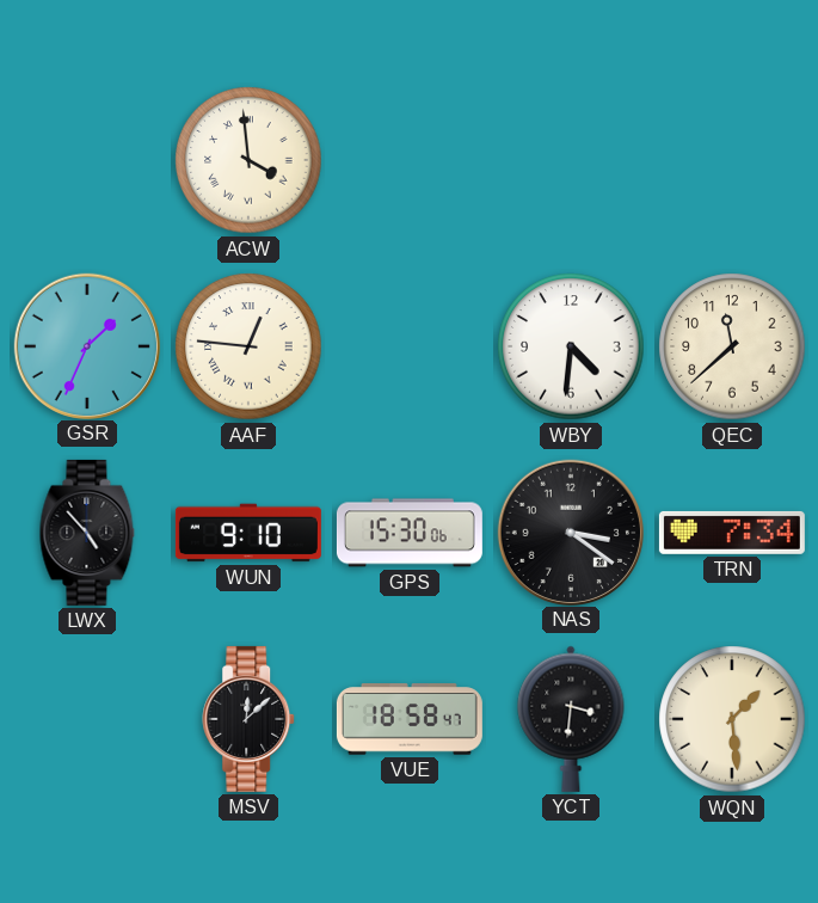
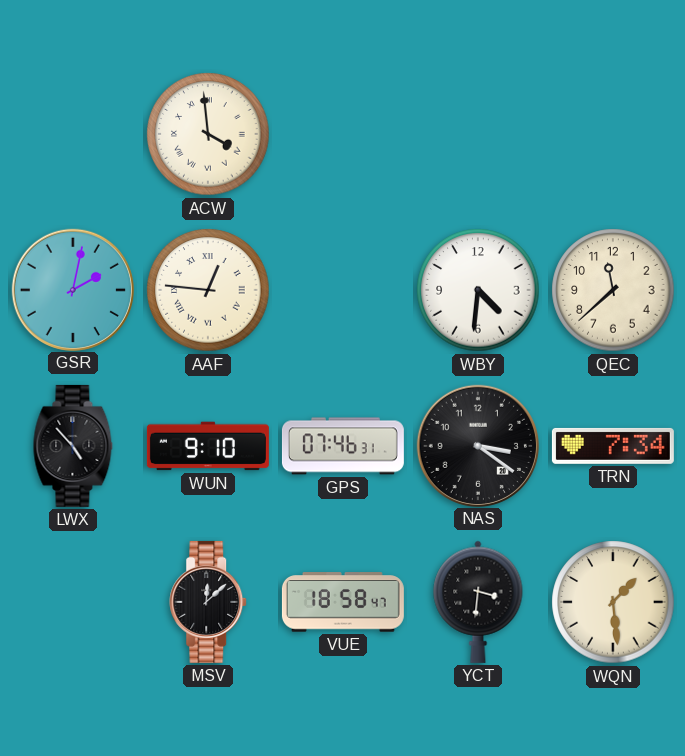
GSR: 1:34 -> 2:02
GPS: 15:30 -> 07:46
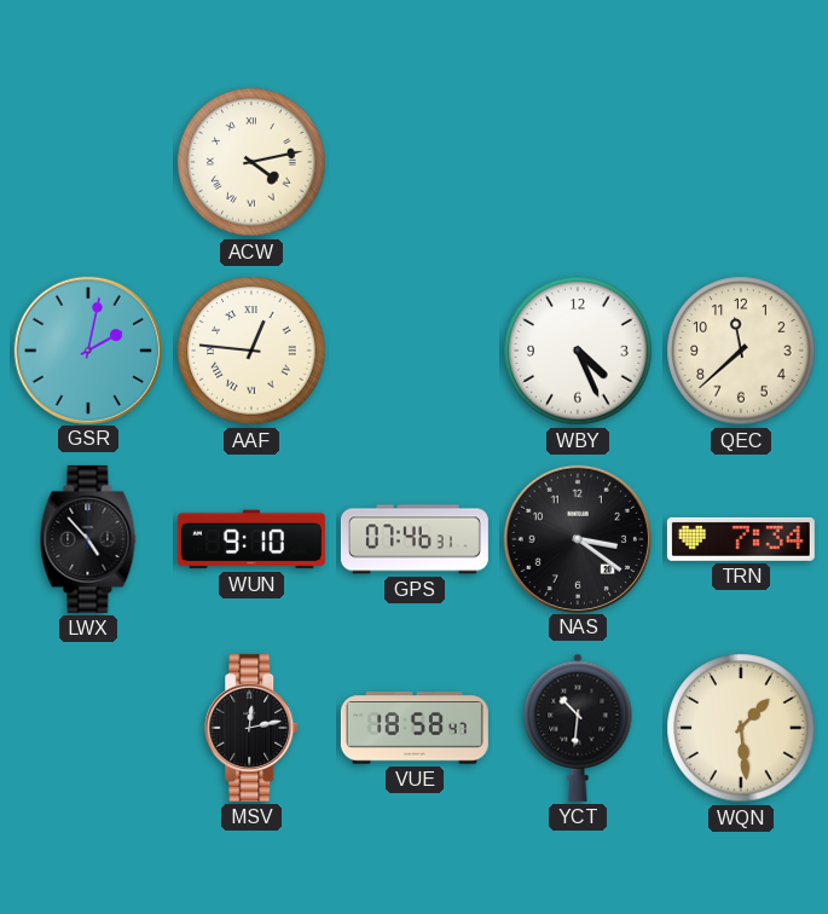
ACW: 3:59 -> 4:13
WBY: 4:31 -> 4:26
MSV: 12:08 -> 12:13
YCT: 3:31 -> 10:31
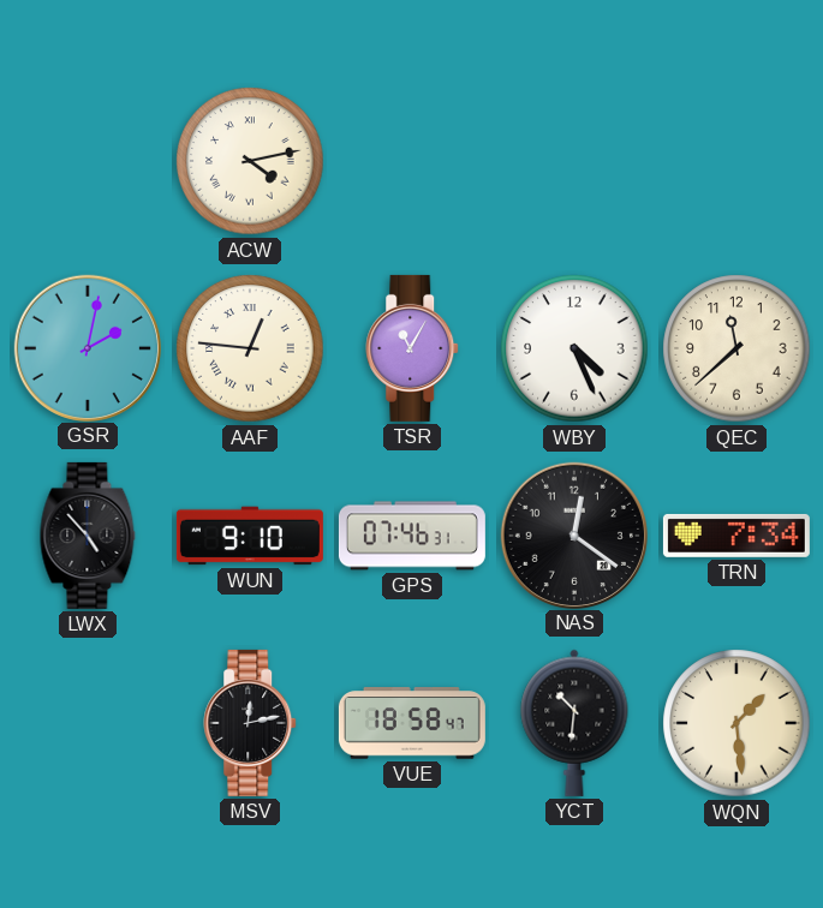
TSR: none -> 11:05
NAS: 3:21 -> 12:21
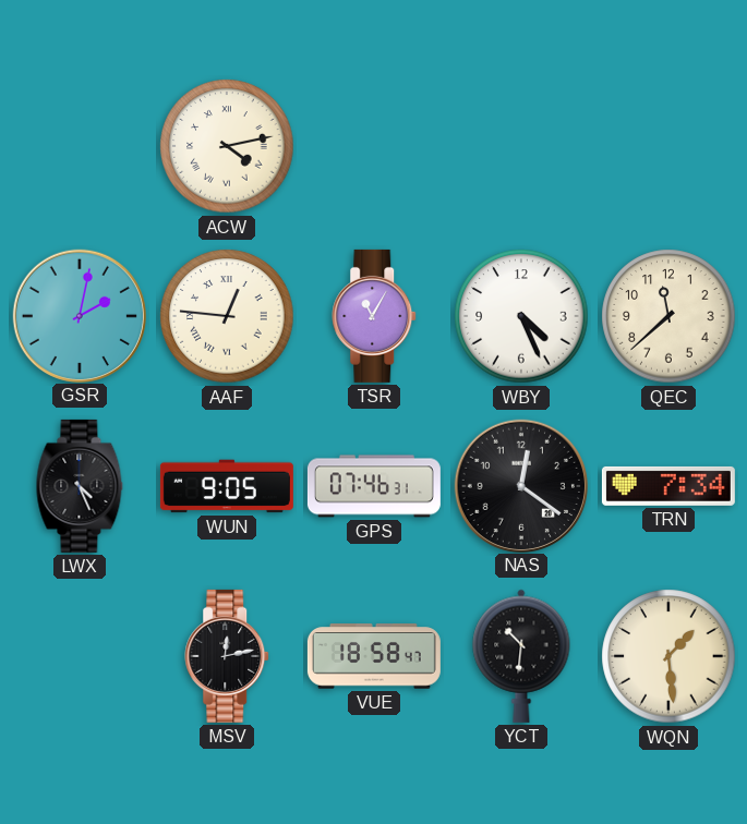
LWX: 4:53 -> 4:26
WUN: 9:10 -> 9:05
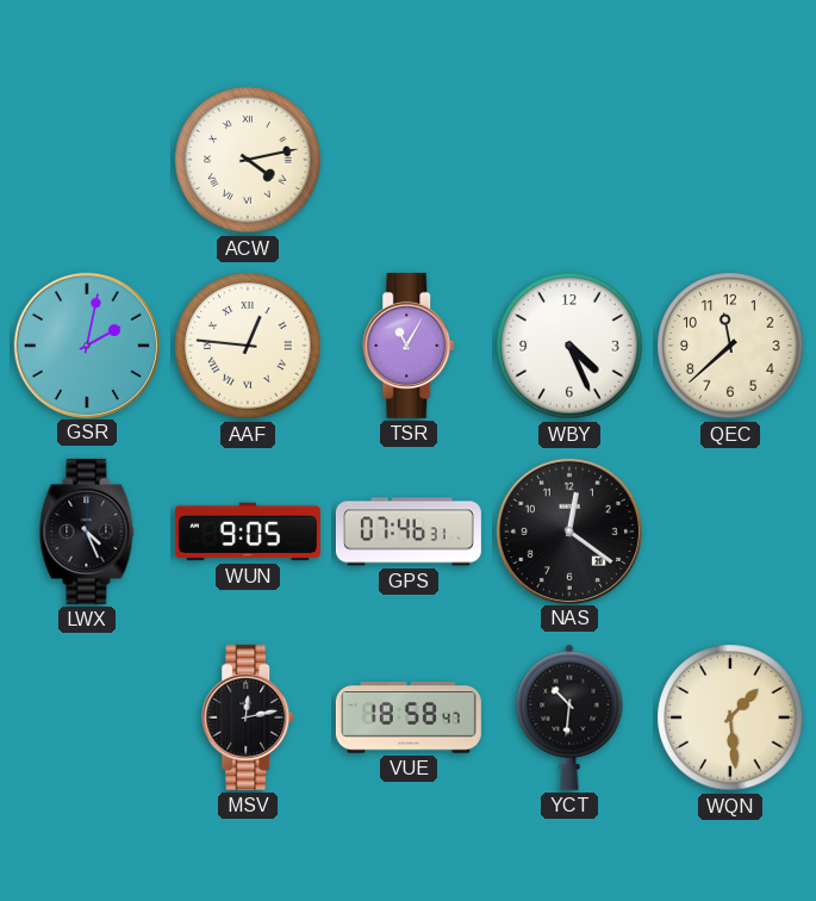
TRN: 7:34 -> none
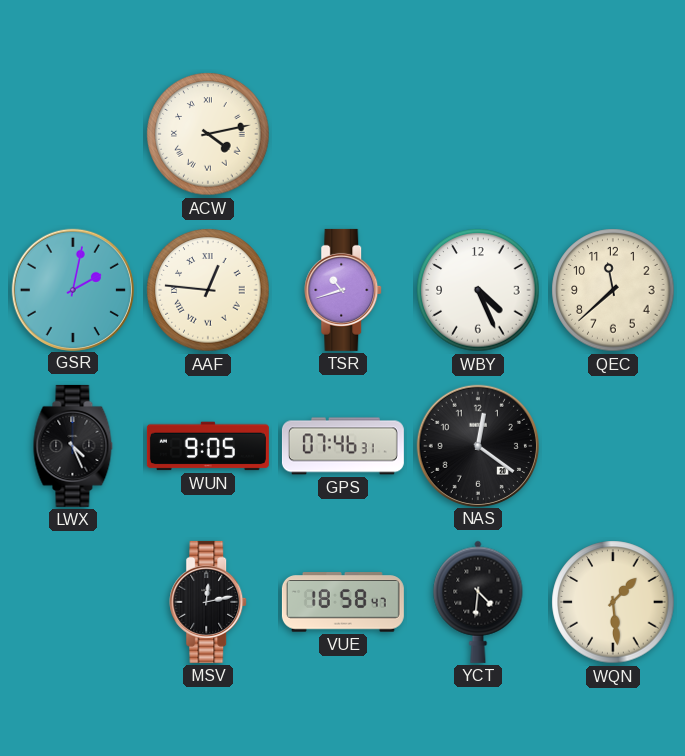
TSR: 11:05 -> 10:42
YCT: 10:31 -> 4:31
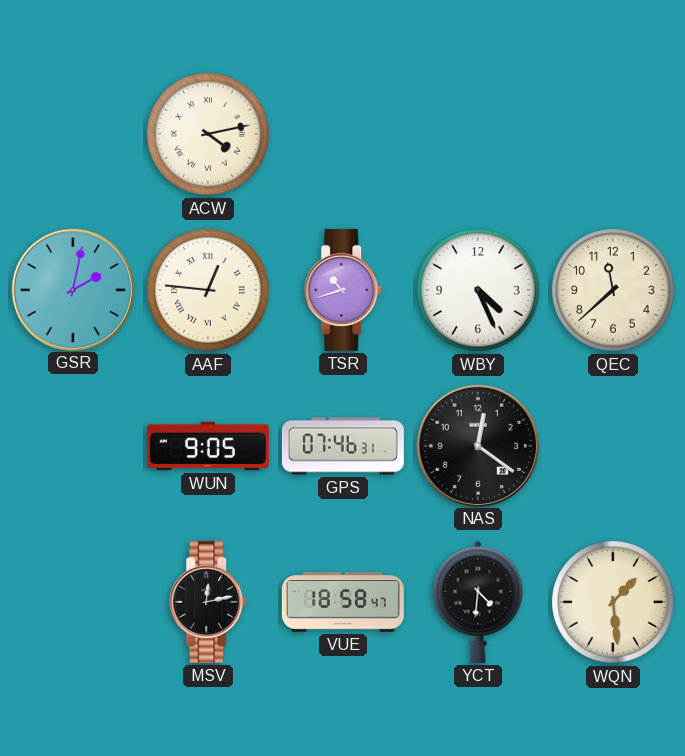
LWX: 4:26 -> none
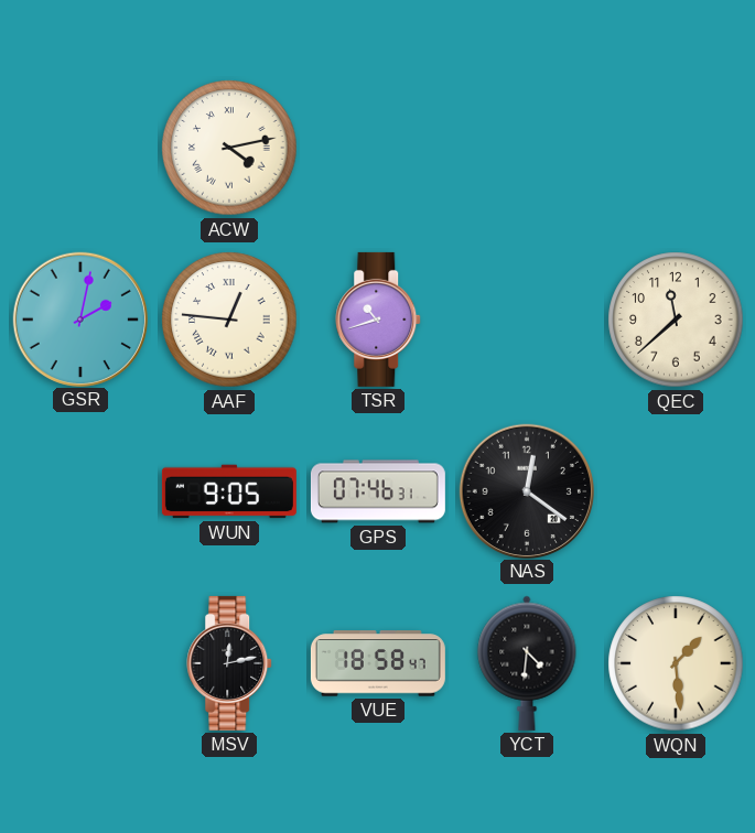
WBY: 4:26 -> none
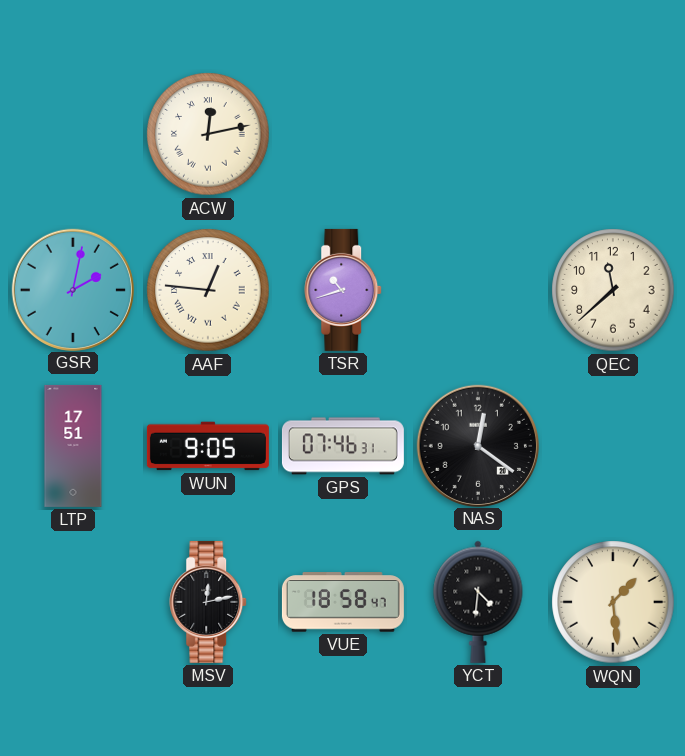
ACW: 4:13 -> 12:13
LTP: none -> 17:51
